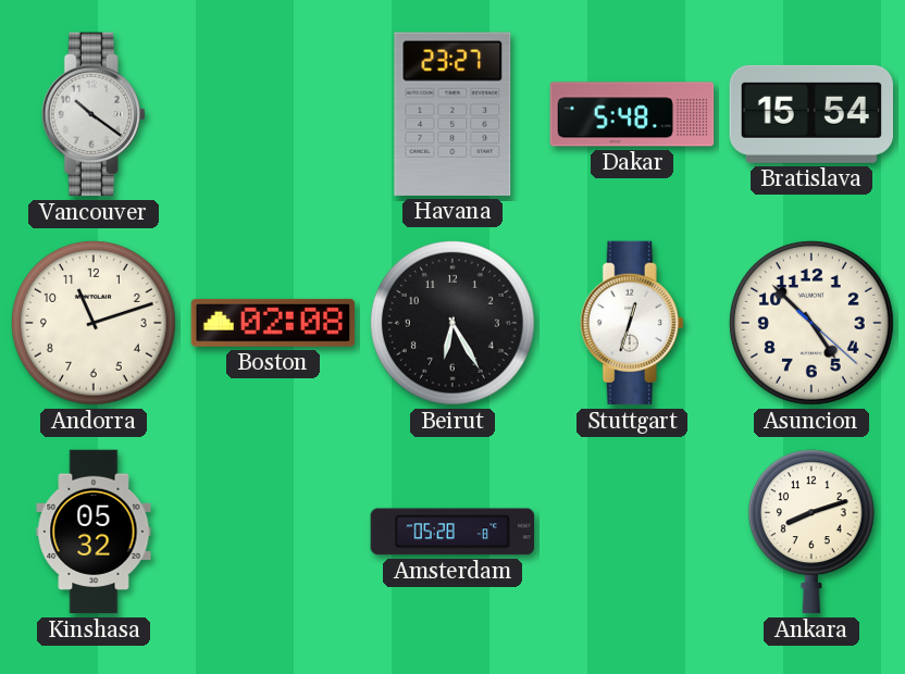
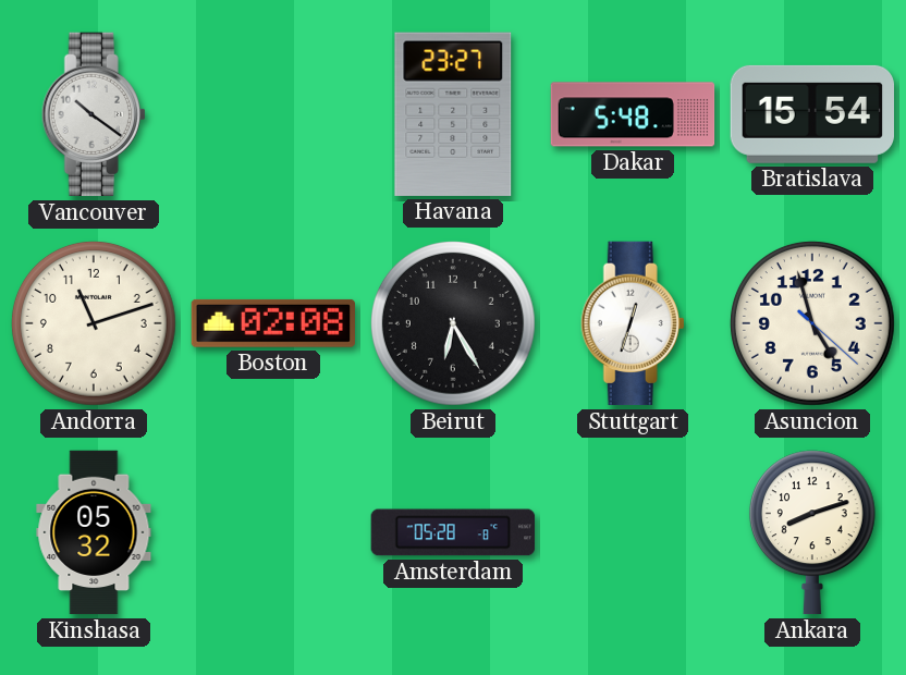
Asuncion: 4:52 -> 4:57
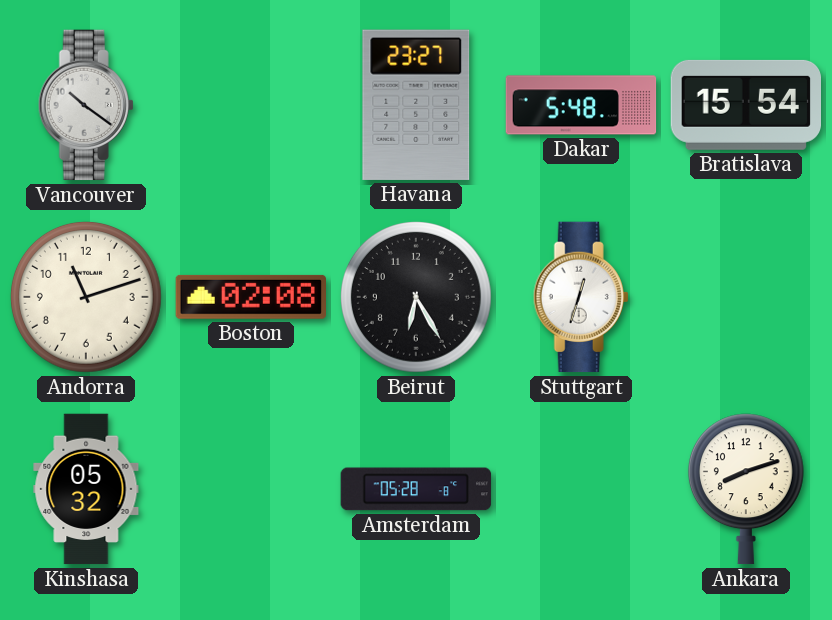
Asuncion: 4:57 -> none
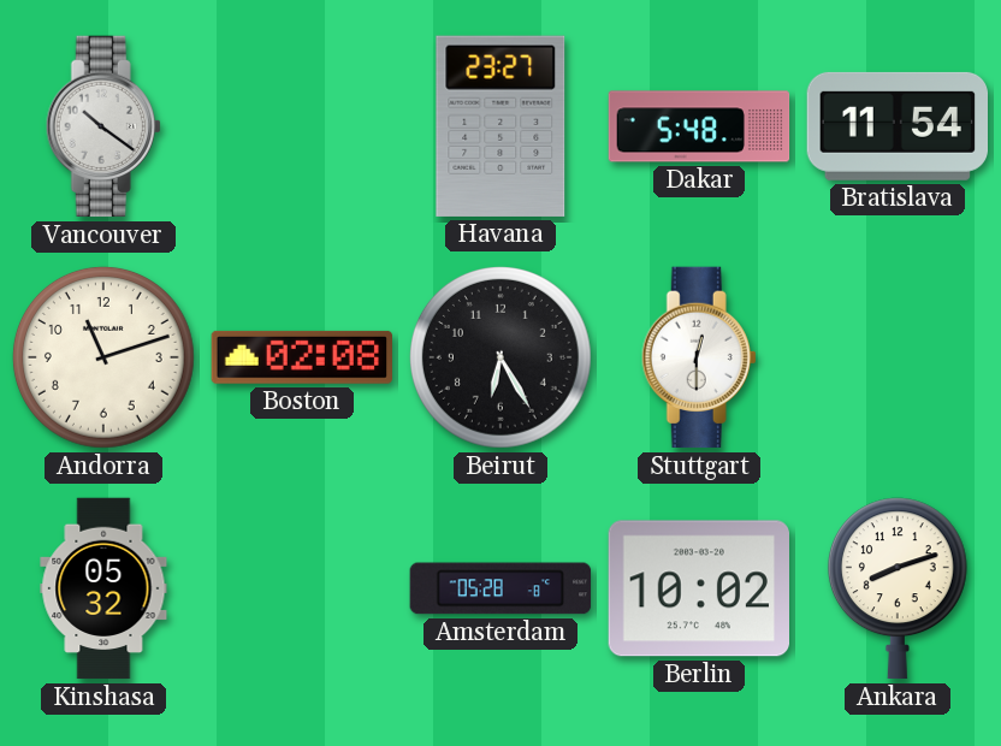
Bratislava: 15:54 -> 11:54
Stuttgart: 12:33 -> 12:30
Berlin: none -> 10:02
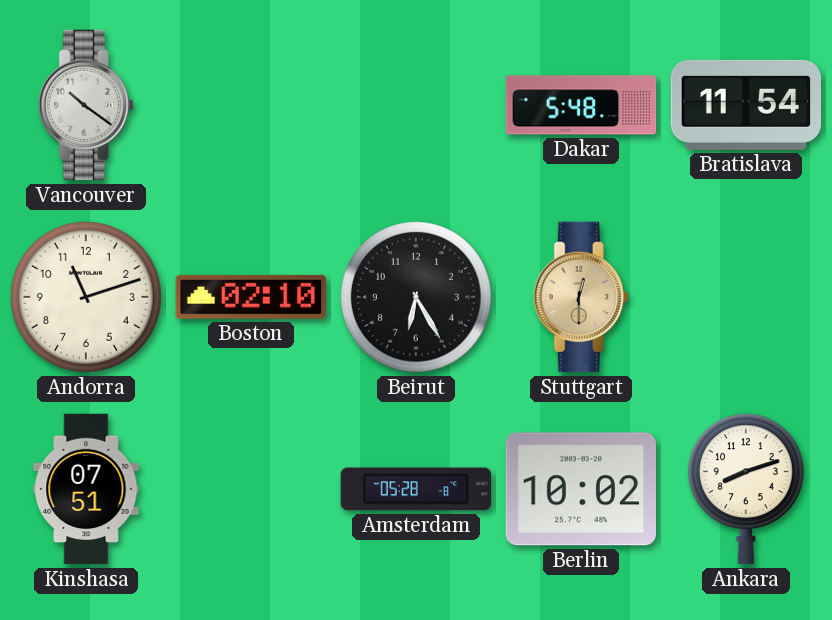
Havana: 23:27 -> none
Boston: 02:08 -> 02:10
Stuttgart dial: white -> champagne
Kinshasa: 05:32 -> 07:51
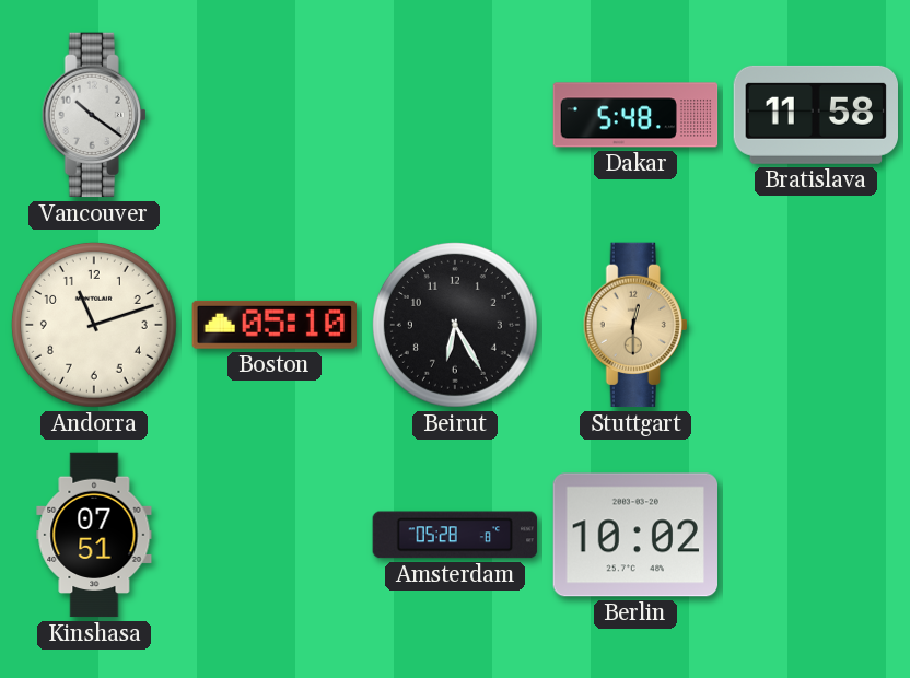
Bratislava: 11:54 -> 11:58
Boston: 02:10 -> 05:10
Ankara: 8:12 -> none
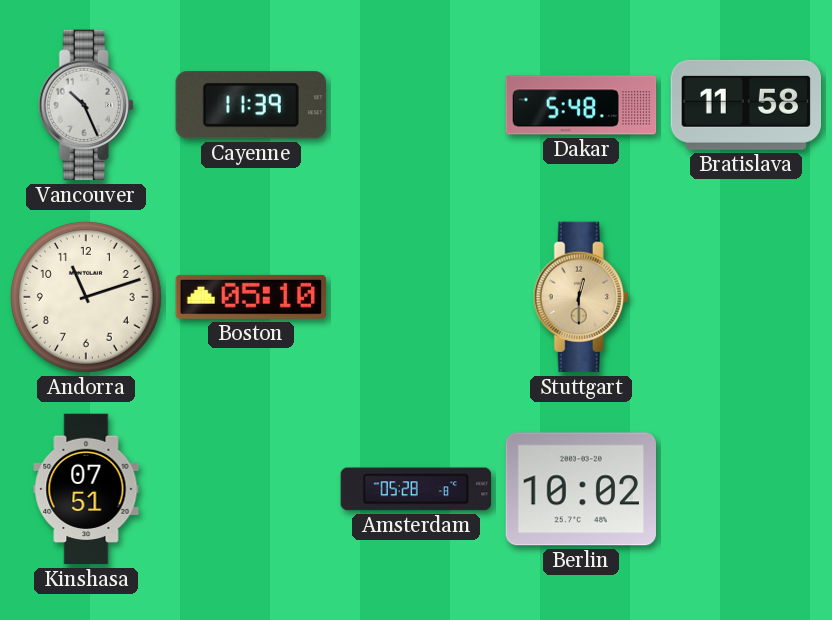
Vancouver: 10:21 -> 10:26
Cayenne: none -> 11:39
Beirut: 6:25 -> none
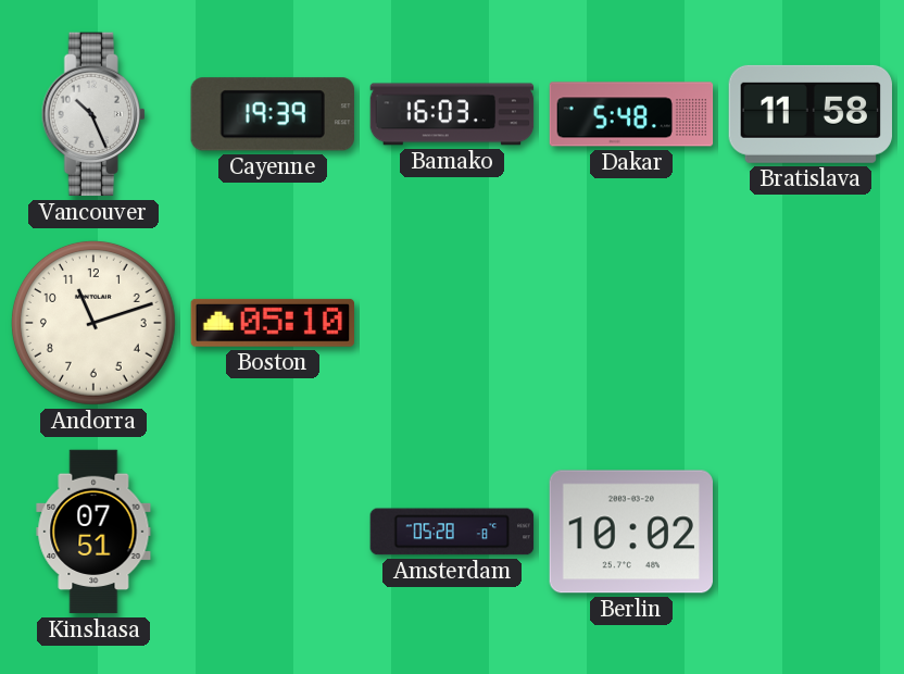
Cayenne: 11:39 -> 19:39
Bamako: none -> 16:03
Stuttgart: 12:30 -> none
